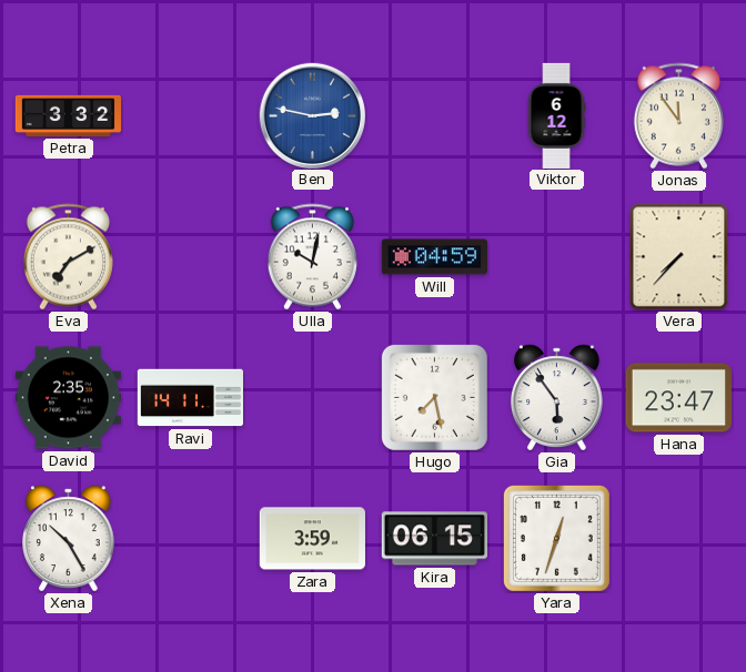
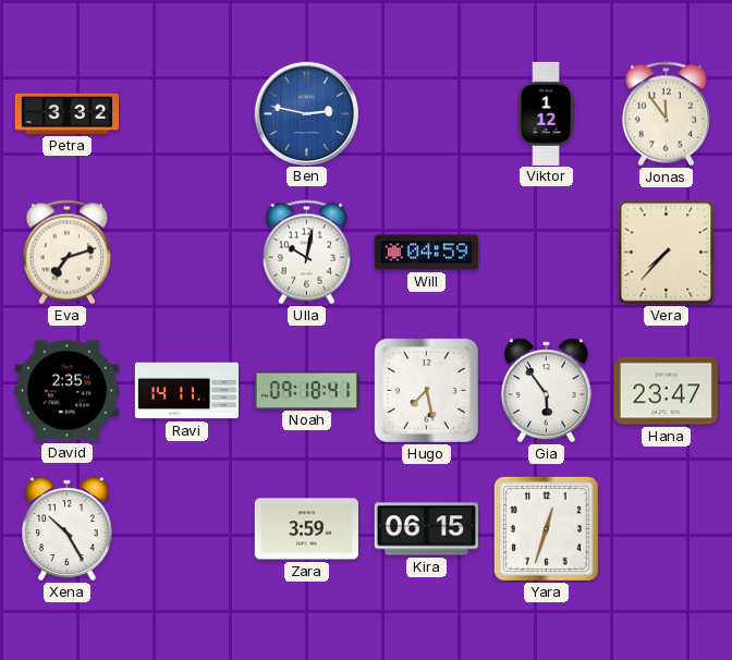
Viktor: 6:12 -> 1:12
Eva: 7:10 -> 7:12
Noah: none -> 09:18
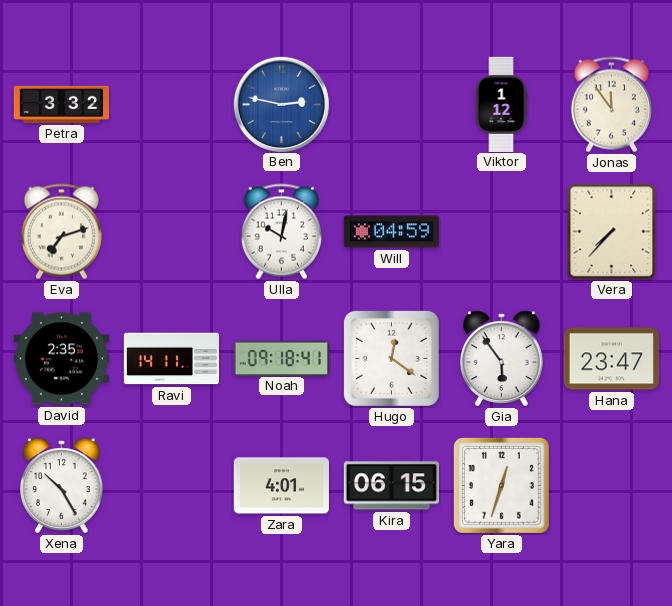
Hugo: 7:28 -> 12:21
Zara: 3:59 -> 4:01
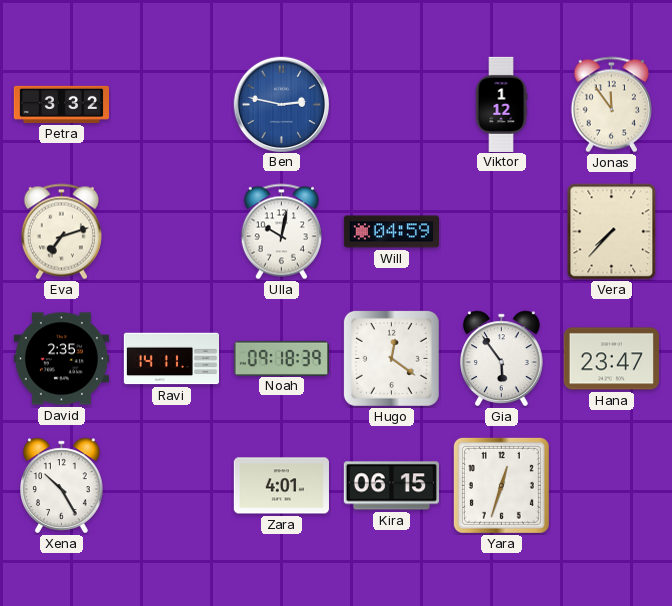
Noah: 09:18:41 -> 09:18:39
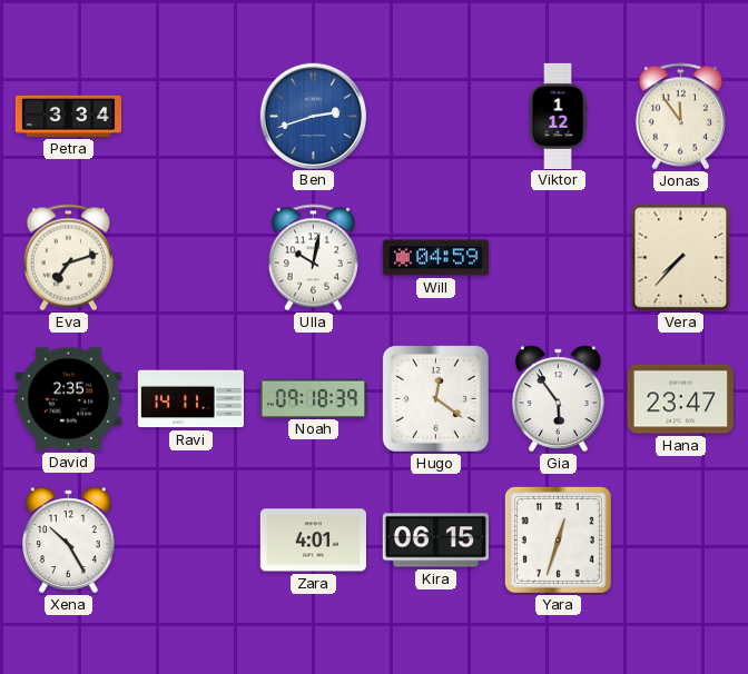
Petra: 3:32 -> 3:34
Ben: 2:47 -> 2:42
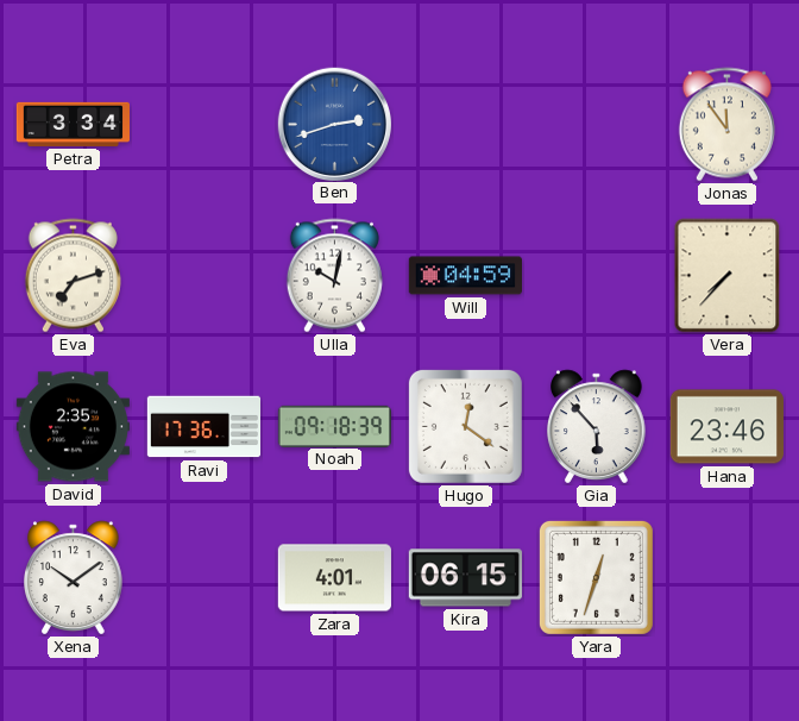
Viktor: 1:12 -> none
Ravi: 14:11 -> 17:36
Gia: 5:54 -> 5:53
Hana: 23:47 -> 23:46
Xena: 10:25 -> 10:09
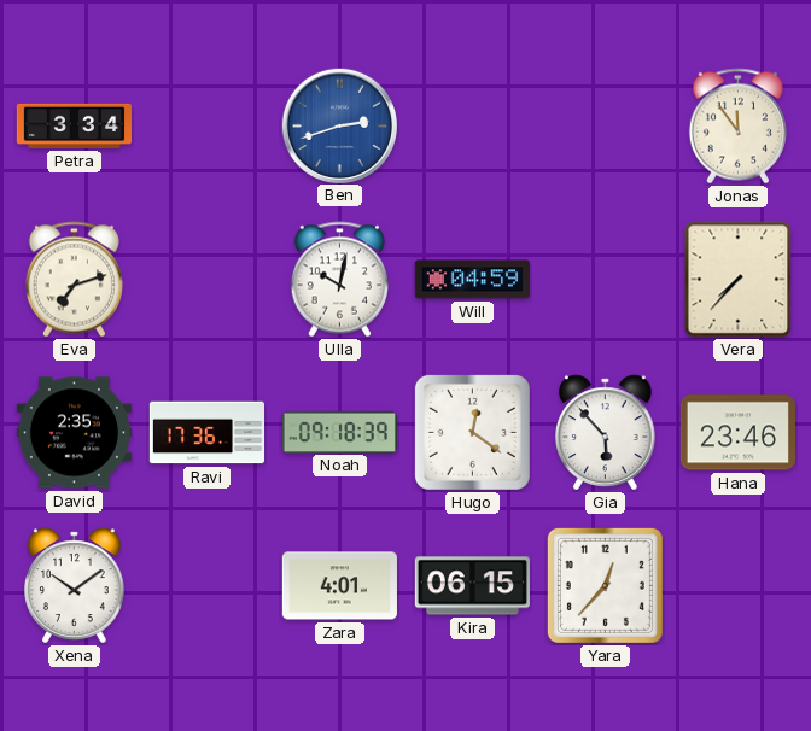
Yara: 12:33 -> 12:37
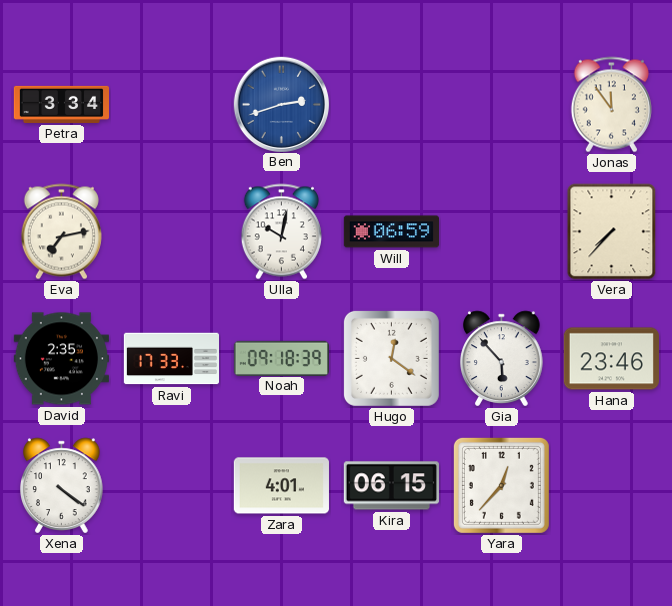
Eva: 7:12 -> 7:13
Will: 04:59 -> 06:59
Ravi: 17:36 -> 17:33
Xena: 10:09 -> 4:21
